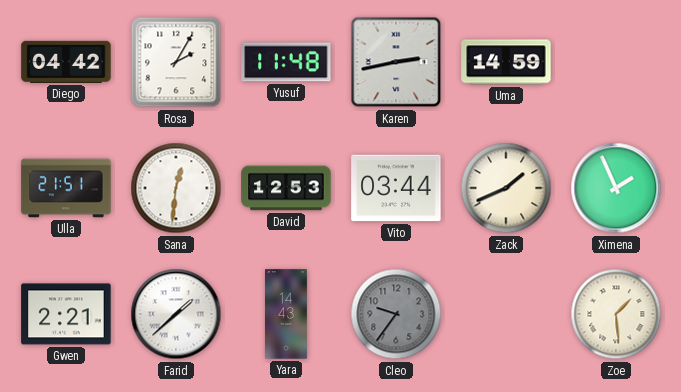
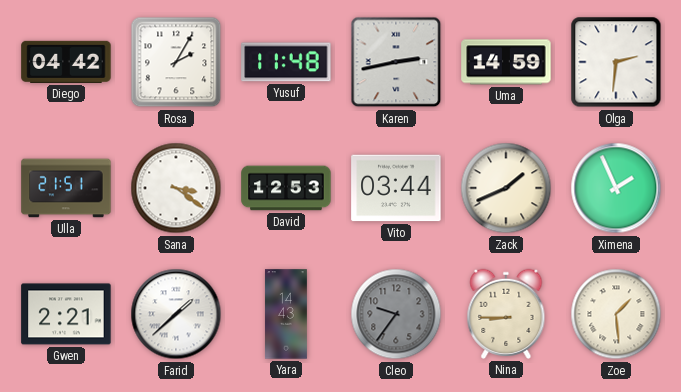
Olga: none -> 2:31
Sana: 12:31 -> 3:21
Nina: none -> 8:45
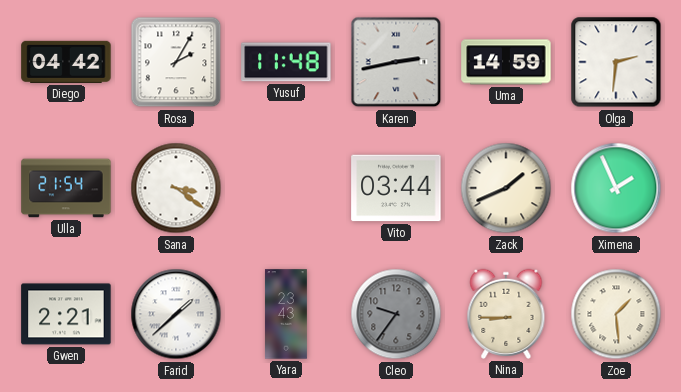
Ulla: 21:51 -> 21:54
David: 12:53 -> none
Yara: 14:43 -> 23:43
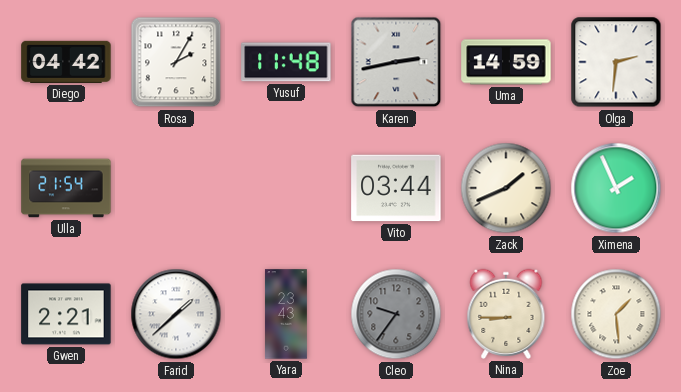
Sana: 3:21 -> none
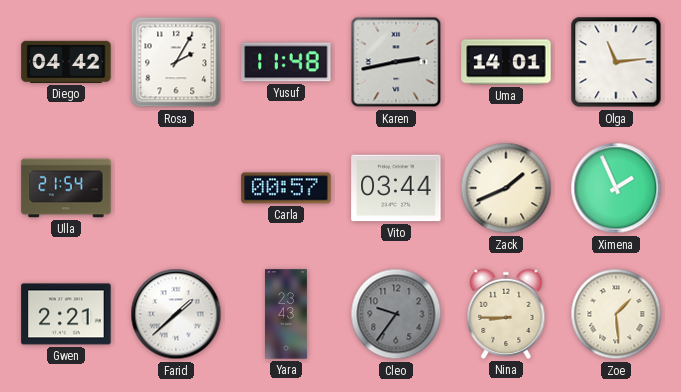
Uma: 14:59 -> 14:01
Olga: 2:31 -> 11:14
Carla: none -> 00:57
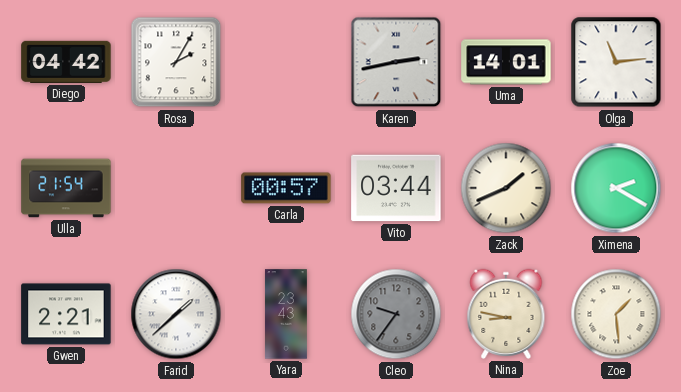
Yusuf: 11:48 -> none
Ximena: 1:56 -> 2:20
Nina: 8:45 -> 8:47
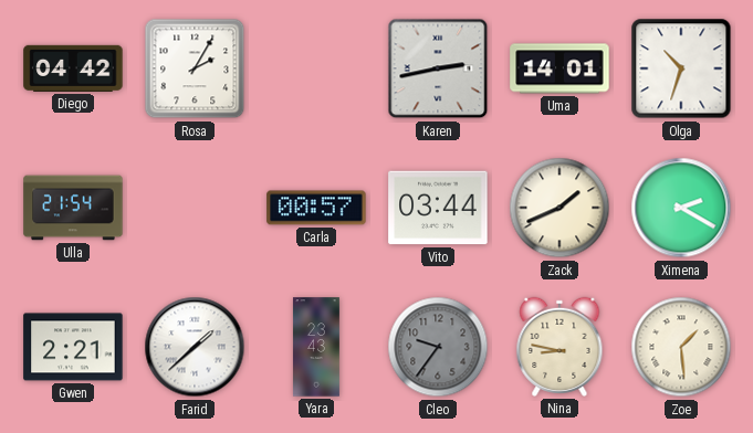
Olga: 11:14 -> 10:33
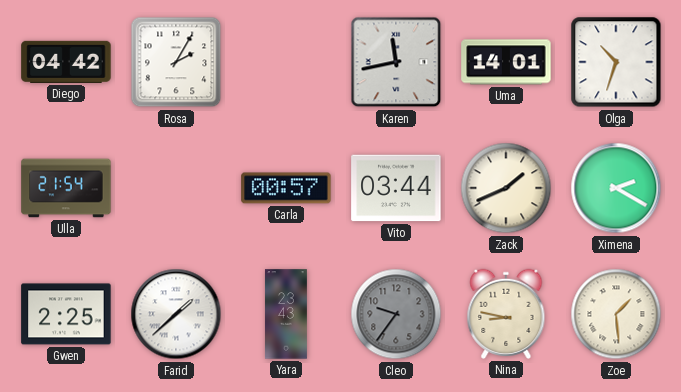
Karen: 2:43 -> 11:43
Gwen: 2:21 -> 2:25
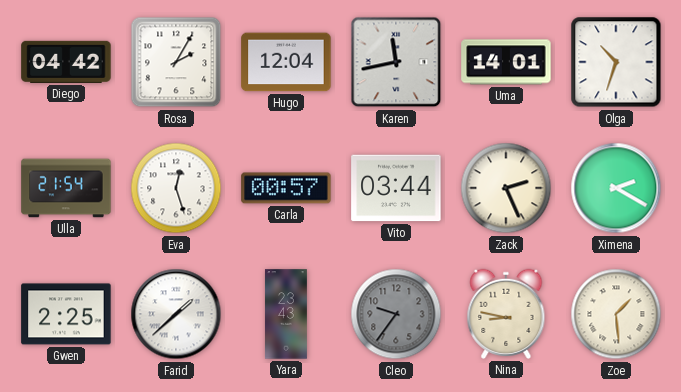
Hugo: none -> 12:04
Eva: none -> 12:27
Zack: 1:41 -> 2:26
